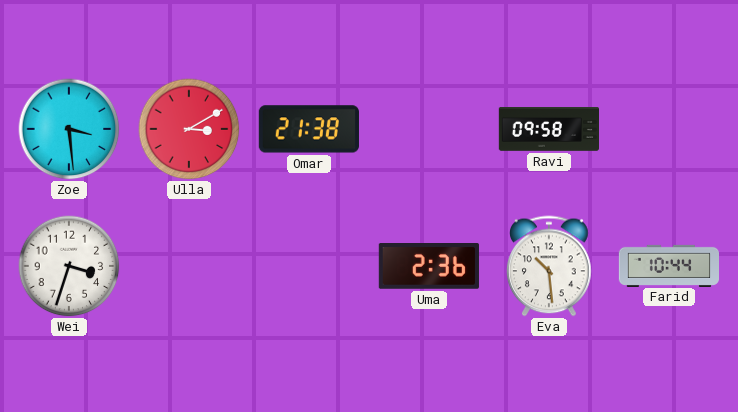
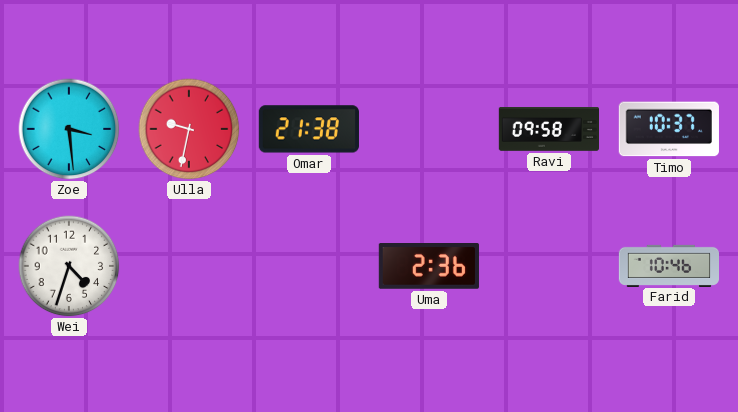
Ulla: 3:10 -> 9:32
Timo: none -> 10:37
Wei: 3:33 -> 4:33
Eva: 10:29 -> none
Farid: 10:44 -> 10:46
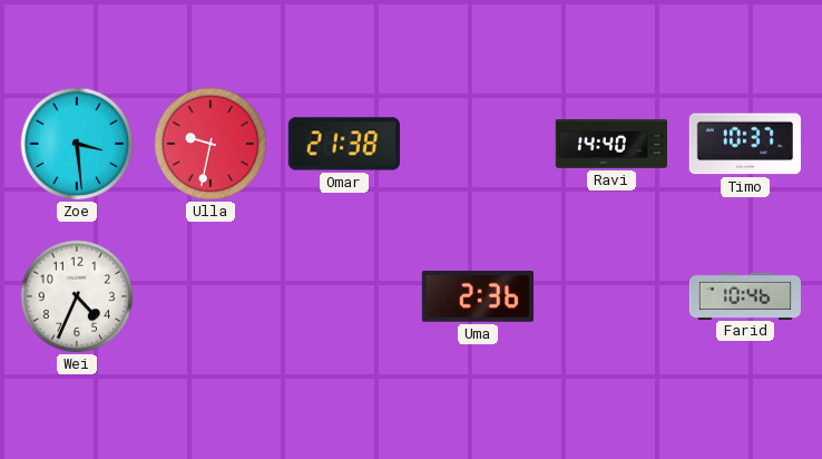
Ravi: 09:58 -> 14:40
Wei: 4:33 -> 4:34
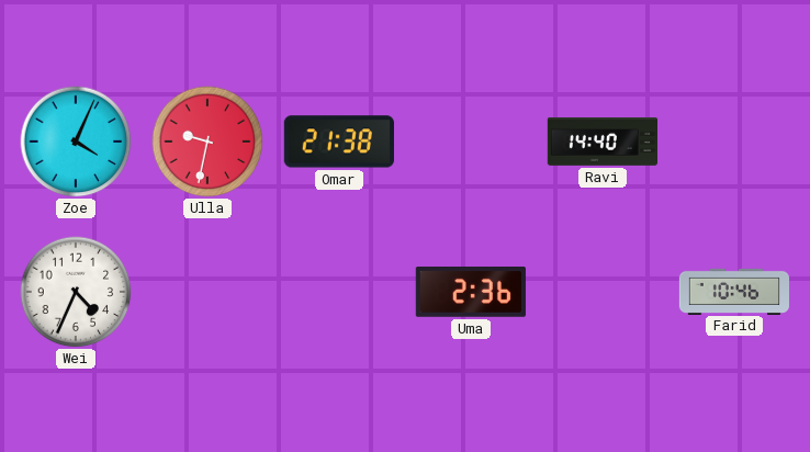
Zoe: 3:29 -> 4:04
Timo: 10:37 -> none
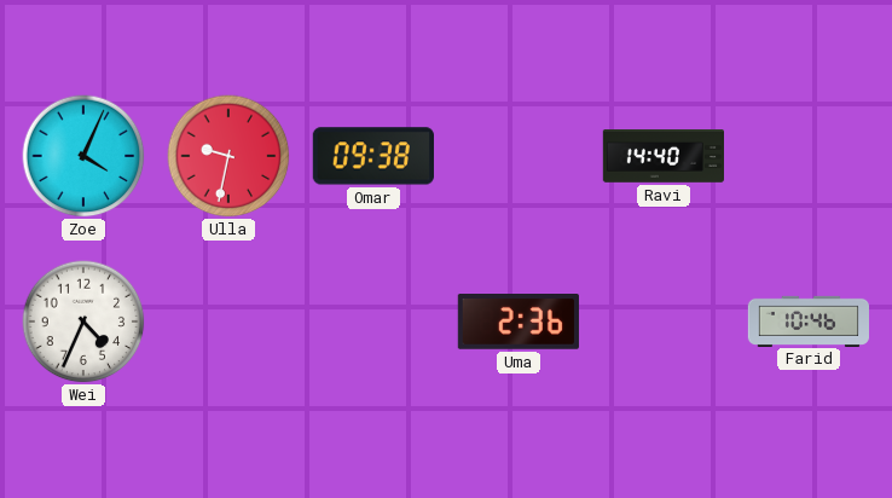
Omar: 21:38 -> 09:38
